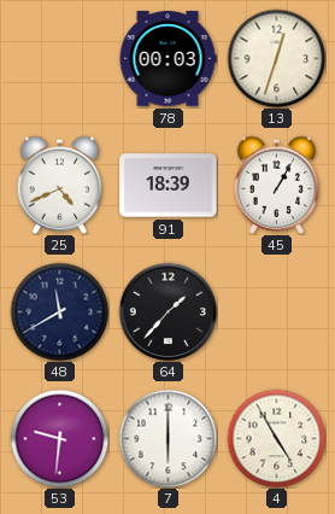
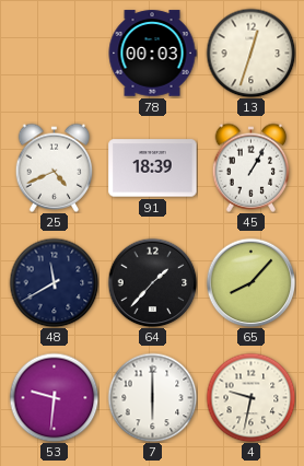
65: none -> 8:07
4: 4:55 -> 9:32
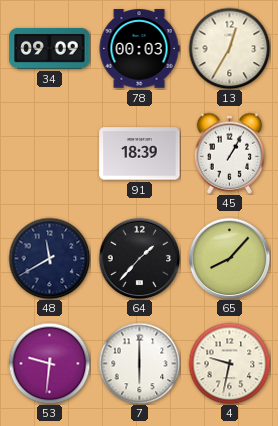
34: none -> 09:09
13: 12:33 -> 12:35
25: 4:41 -> none
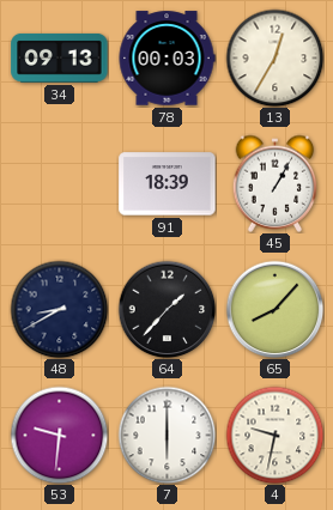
34: 09:09 -> 09:13
48: 11:40 -> 8:40
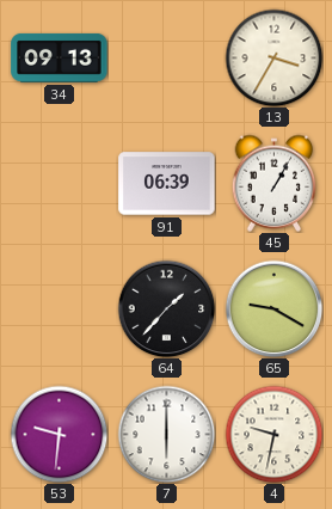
78: 00:03 -> none
13: 12:35 -> 3:35
91: 18:39 -> 06:39
48: 8:40 -> none
65: 8:07 -> 9:20
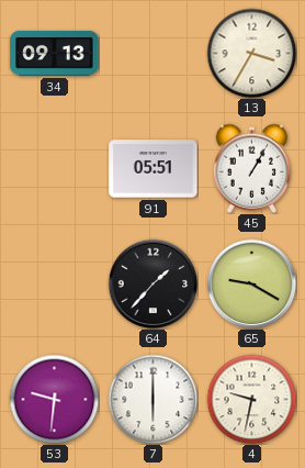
91: 06:39 -> 05:51
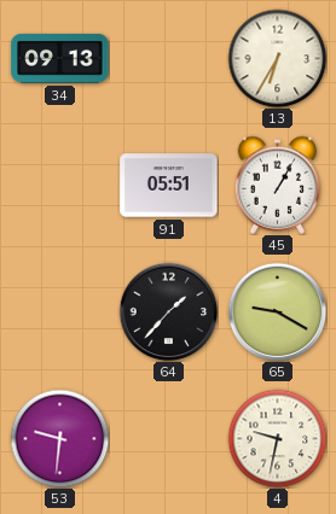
13: 3:35 -> 6:35
7: 6:00 -> none
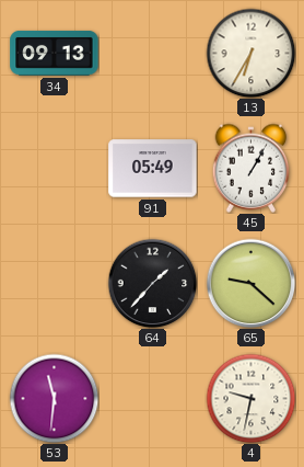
91: 05:51 -> 05:49
65: 9:20 -> 9:22
53: 9:31 -> 11:31
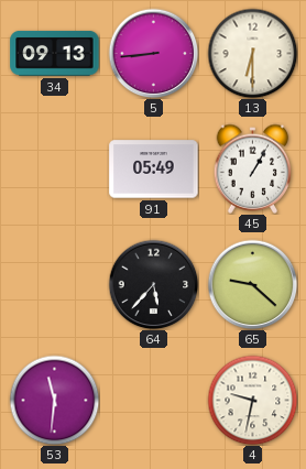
5: none -> 8:44
13: 6:35 -> 6:30
64: 1:37 -> 5:37
